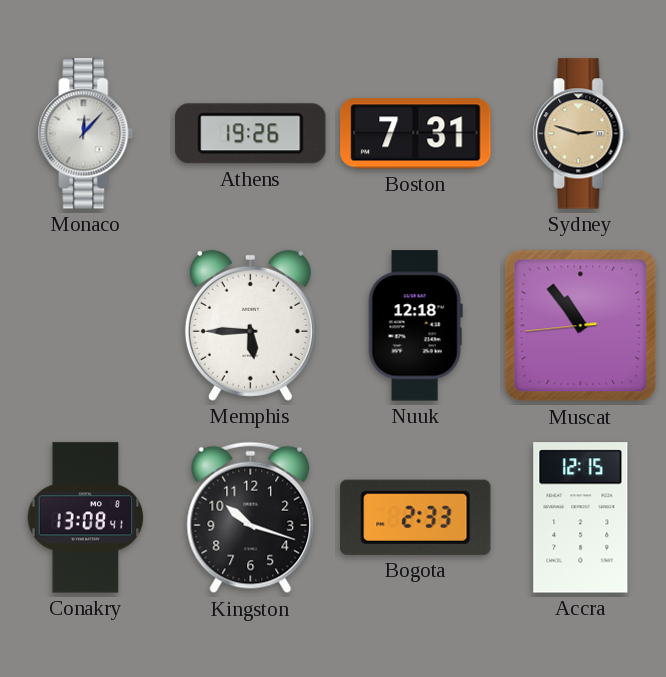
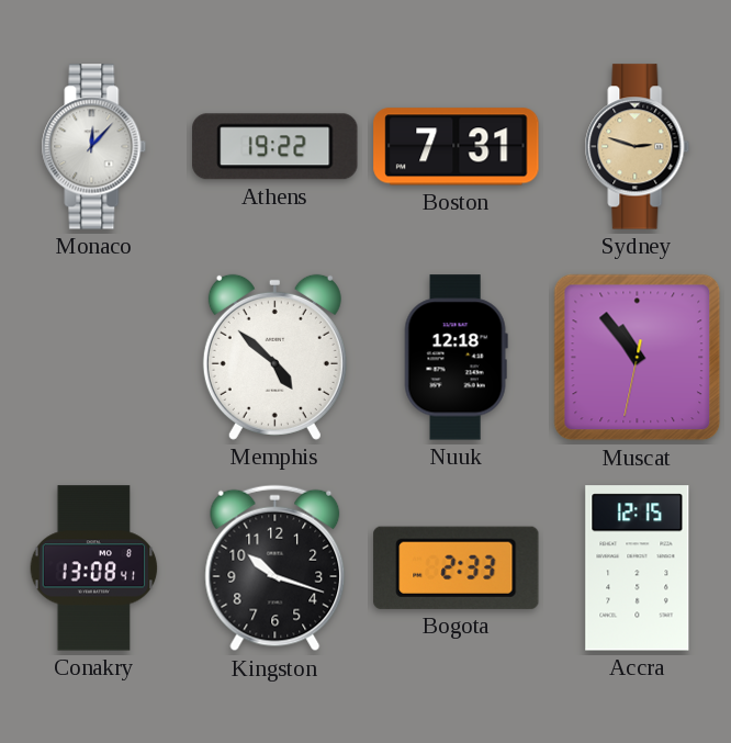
Athens: 19:26 -> 19:22
Memphis: 5:45 -> 4:52
Muscat: 10:53:44 -> 10:53:32
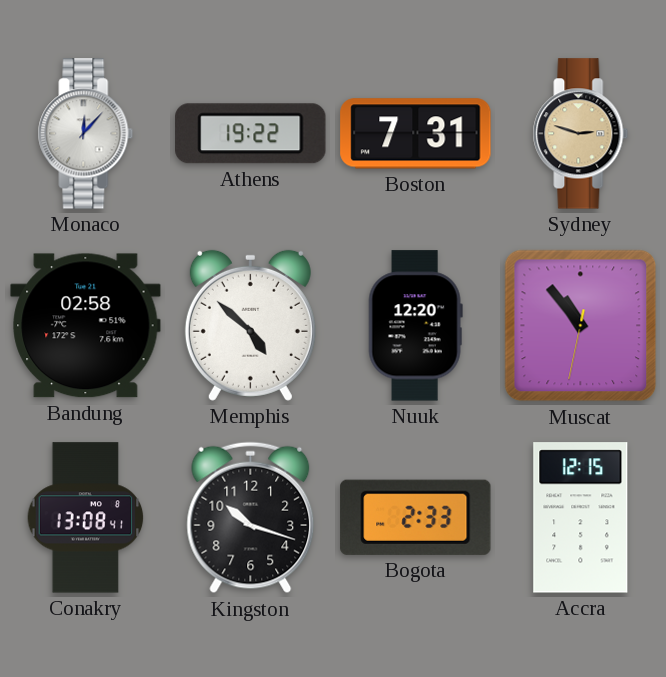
Bandung: none -> 02:58
Nuuk: 12:18 -> 12:20
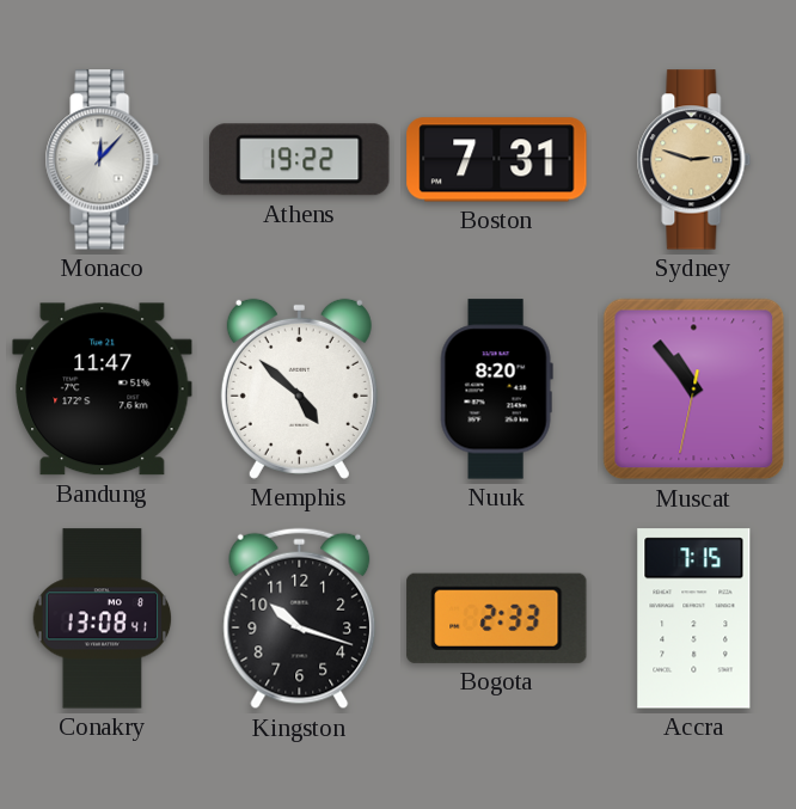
Bandung: 02:58 -> 11:47
Nuuk: 12:20 -> 8:20
Accra: 12:15 -> 7:15
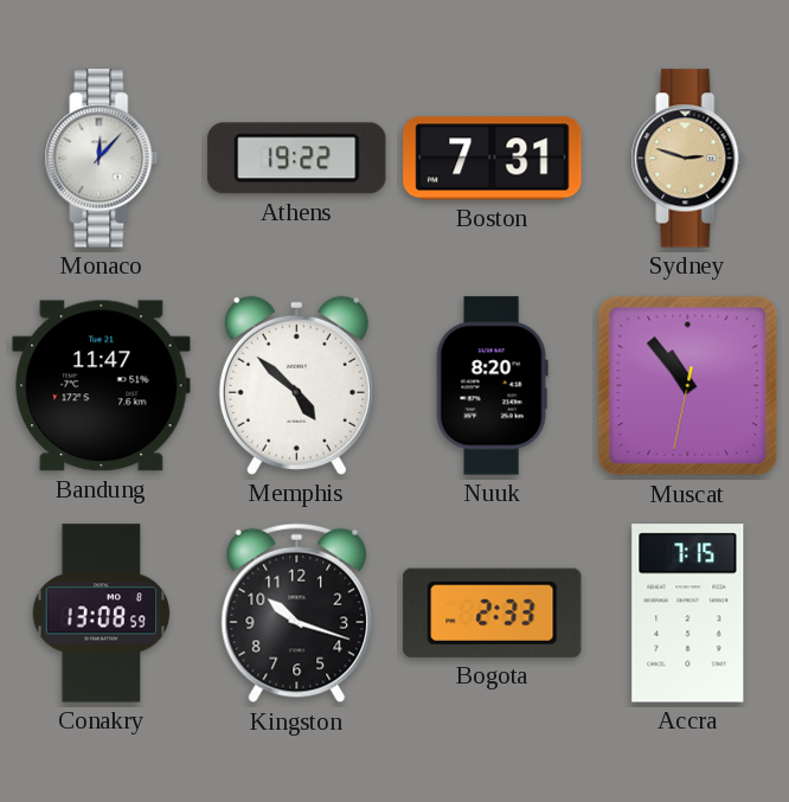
Conakry: 13:08:41 -> 13:08:59
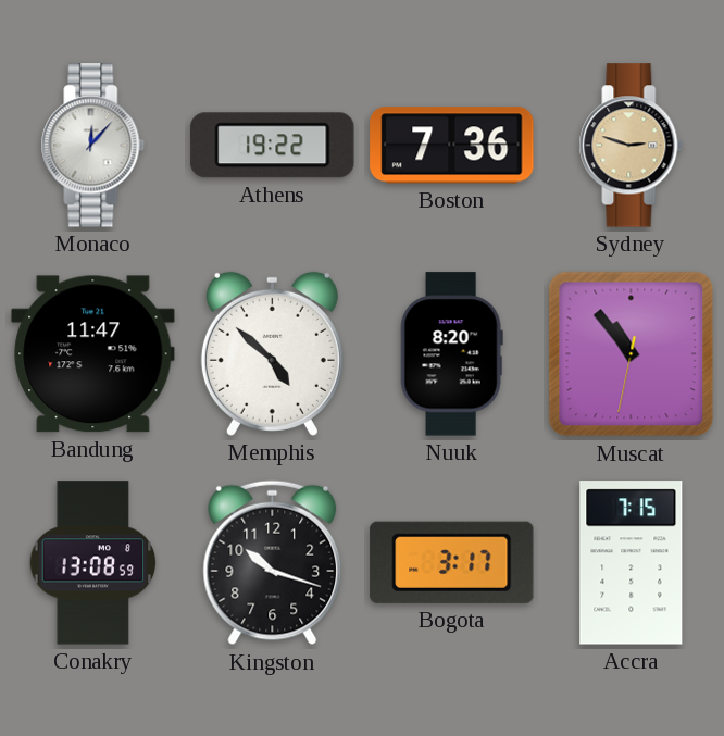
Boston: 7:31 -> 7:36
Bogota: 2:33 -> 3:17
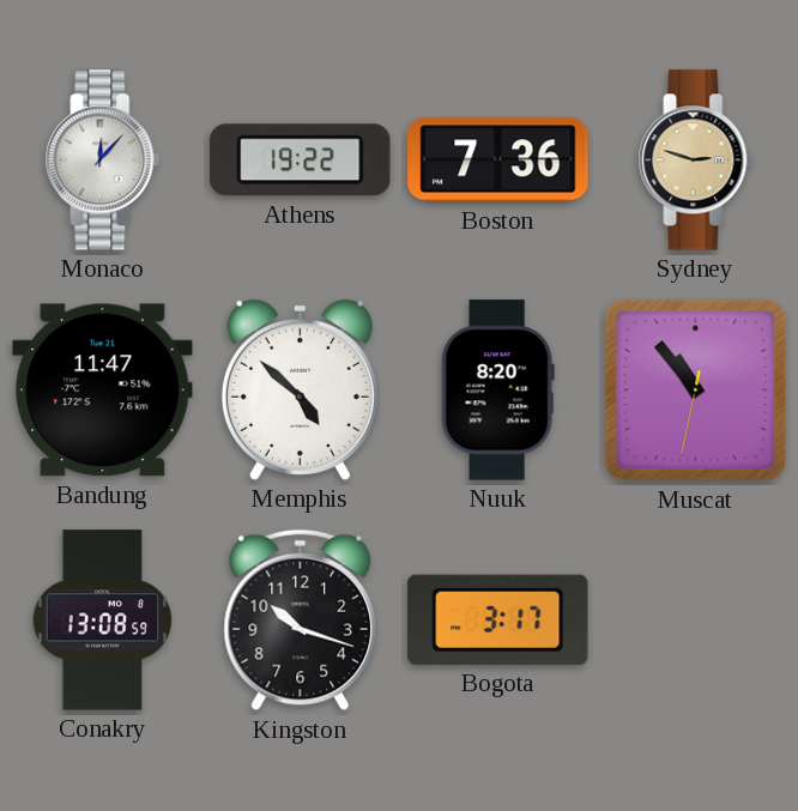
Accra: 7:15 -> none
